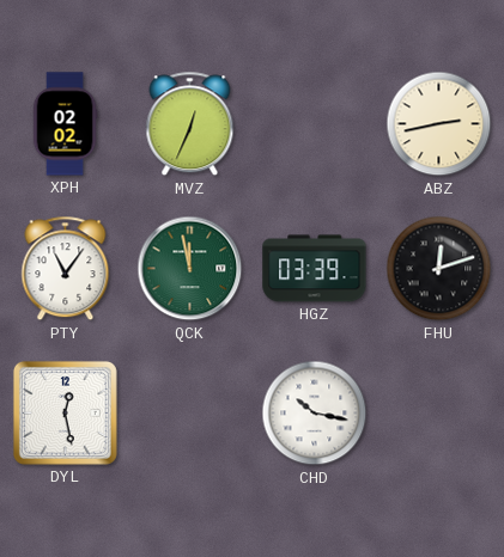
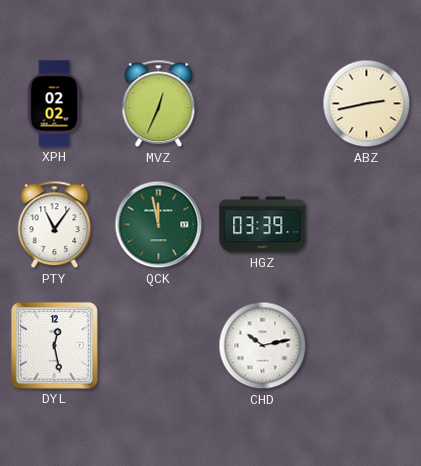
FHU: 12:12 -> none
CHD: 10:17 -> 10:13
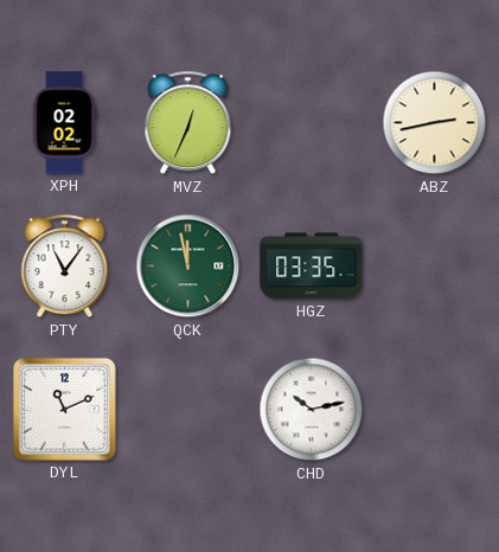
HGZ: 03:39 -> 03:35
DYL: 12:28 -> 11:11
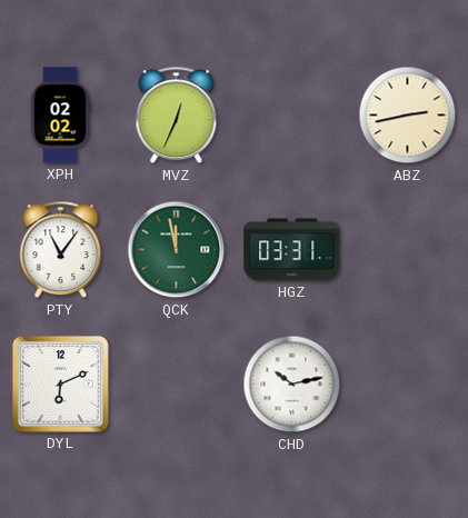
HGZ: 03:35 -> 03:31
DYL: 11:11 -> 6:11
